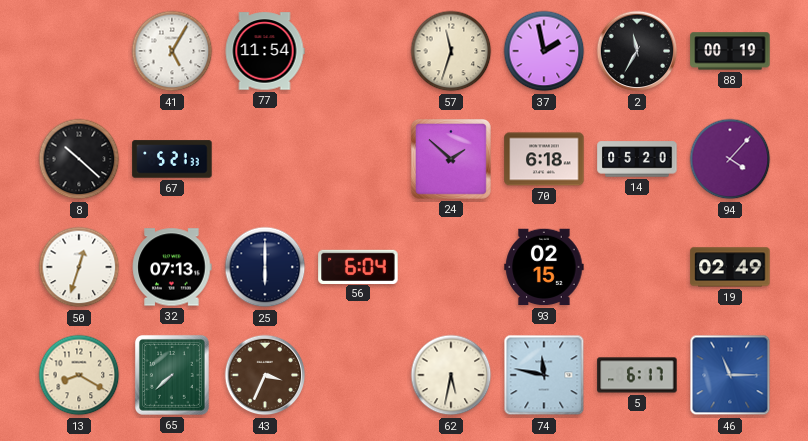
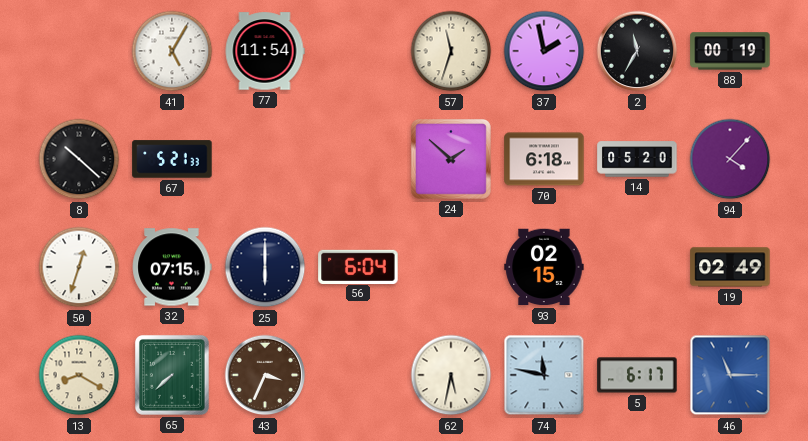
32: 07:13 -> 07:15
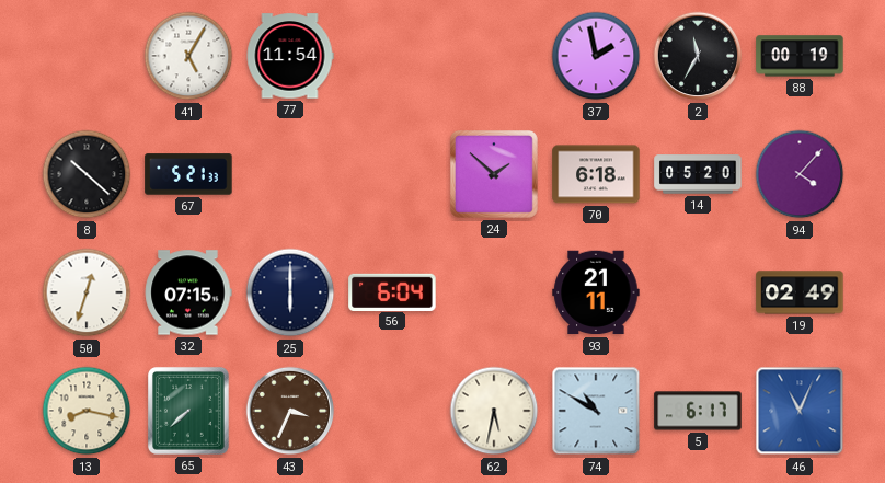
57: 11:33 -> none
93: 02:15 -> 21:11
13: 8:20 -> 8:17
74: 11:47 -> 10:50
46: 11:15 -> 11:04
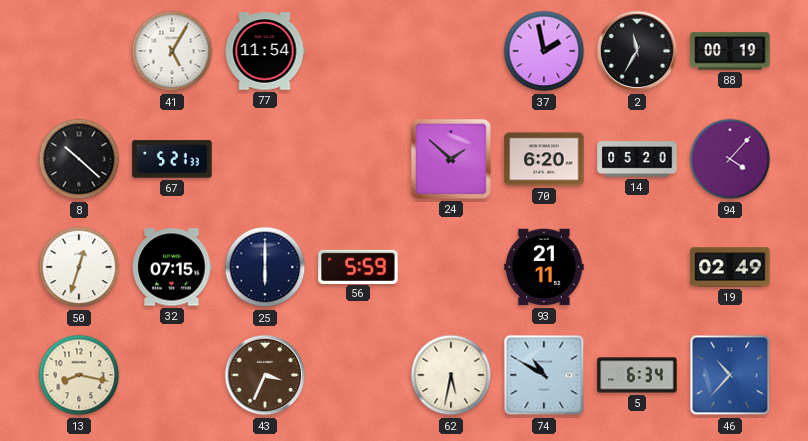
70: 6:18 -> 6:20
56: 6:04 -> 5:59
65: 7:38 -> none
5: 6:17 -> 6:34
46: 11:04 -> 10:37
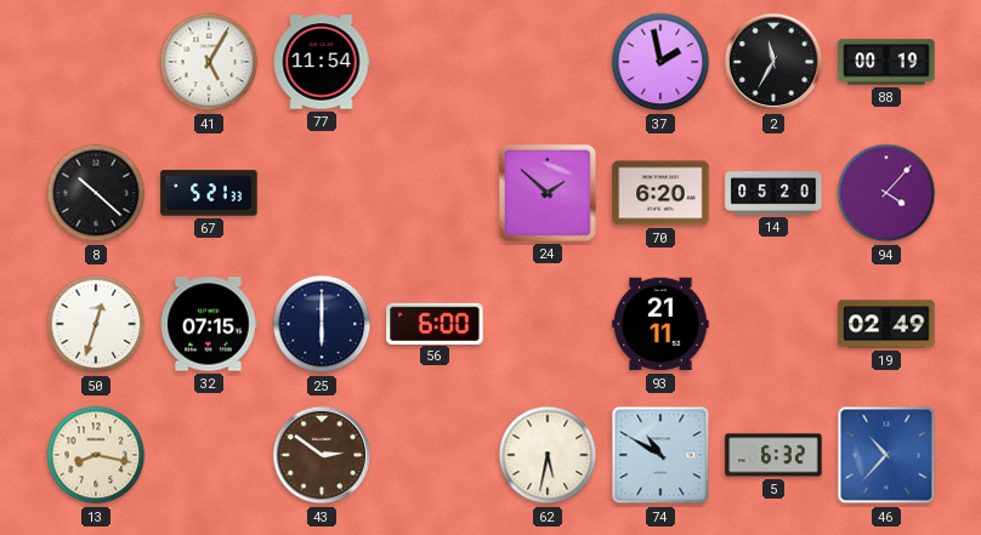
56: 5:59 -> 6:00
43: 3:34 -> 2:51
5: 6:34 -> 6:32
